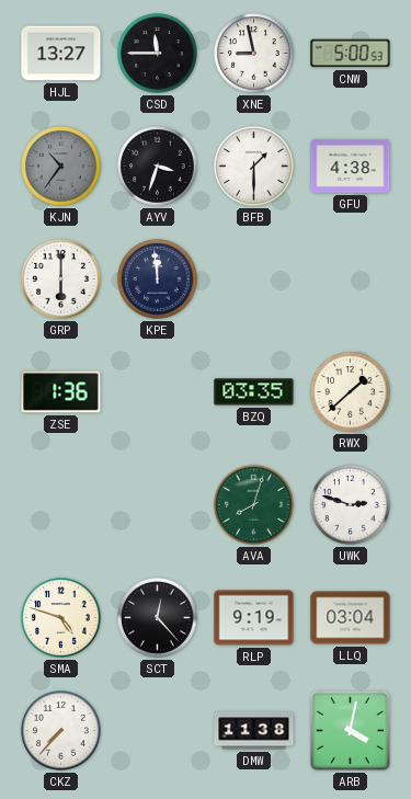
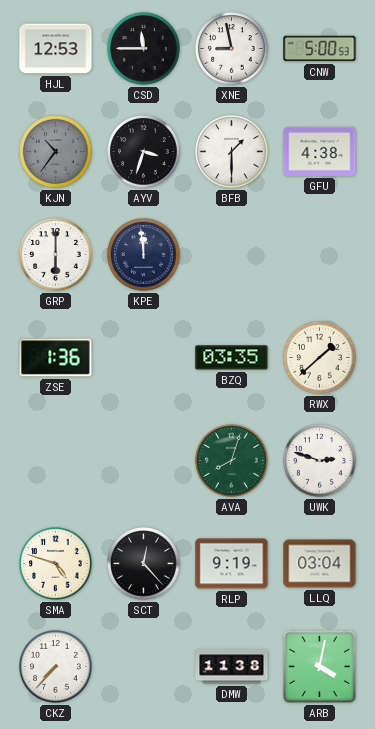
HJL: 13:27 -> 12:53
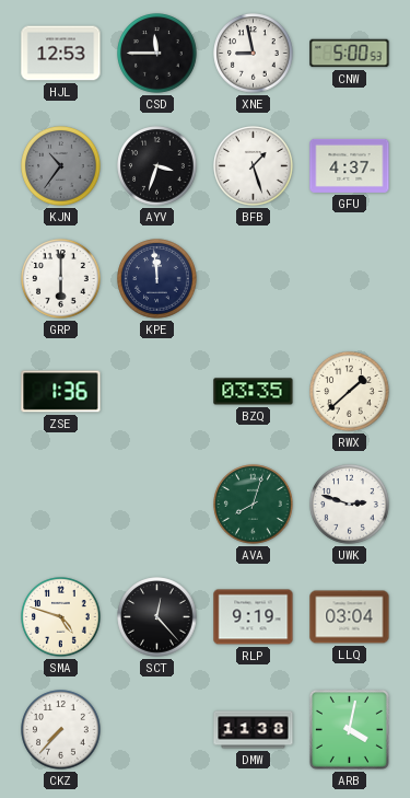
BFB: 1:30 -> 1:27
GFU: 4:38 -> 4:37
